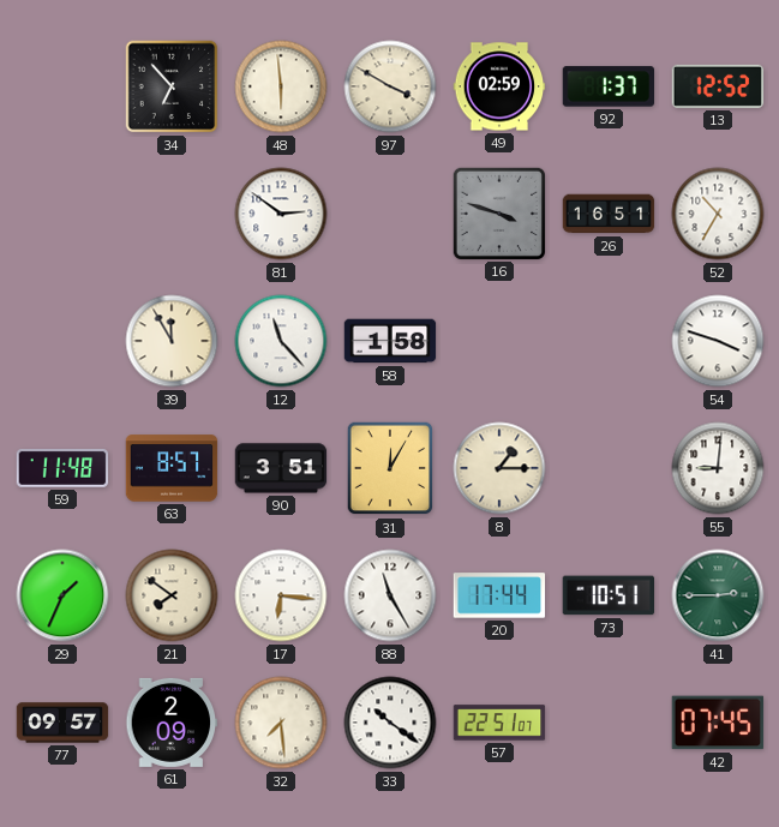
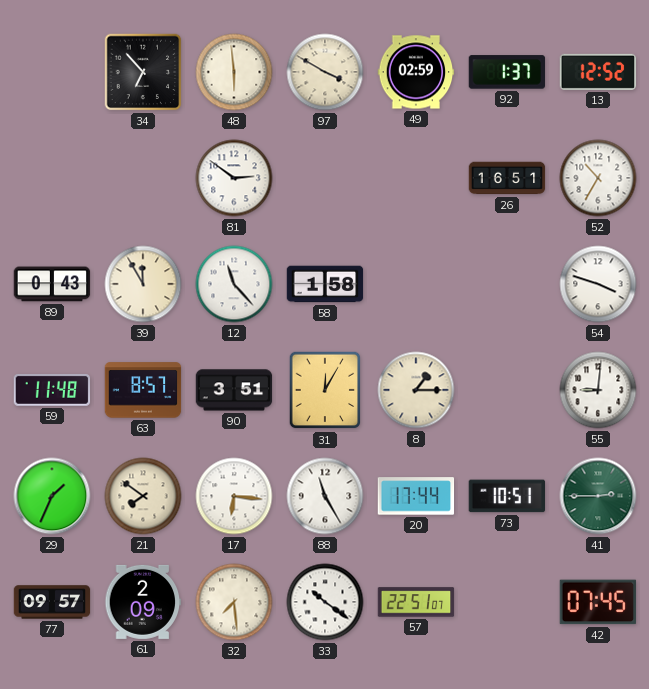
16: 3:48 -> none
89: none -> 0:43
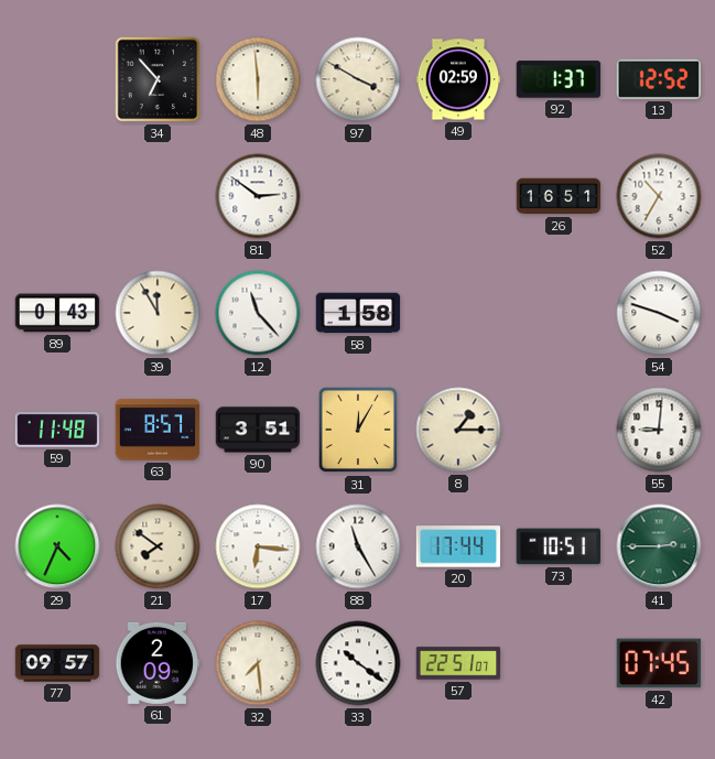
29: 1:34 -> 4:34
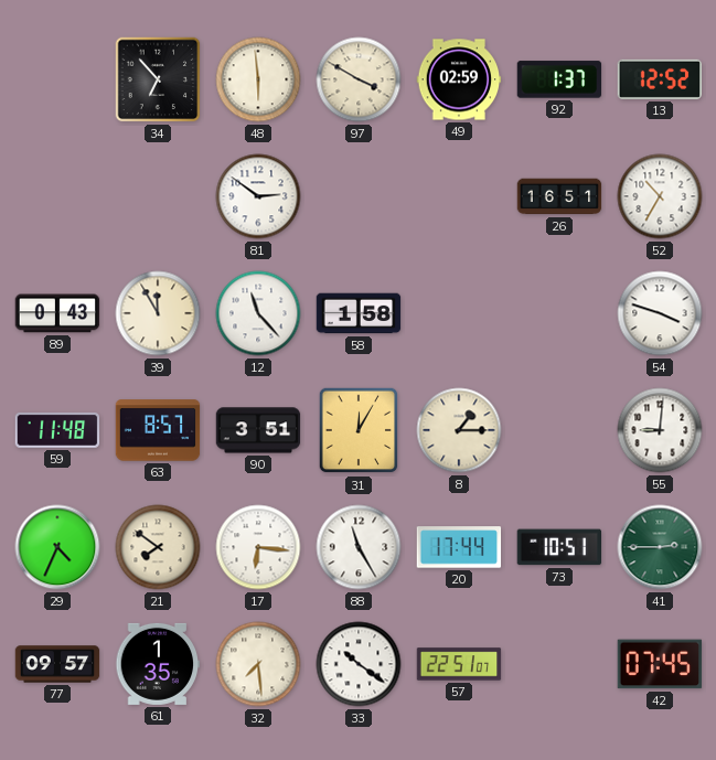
61: 2:09 -> 1:35
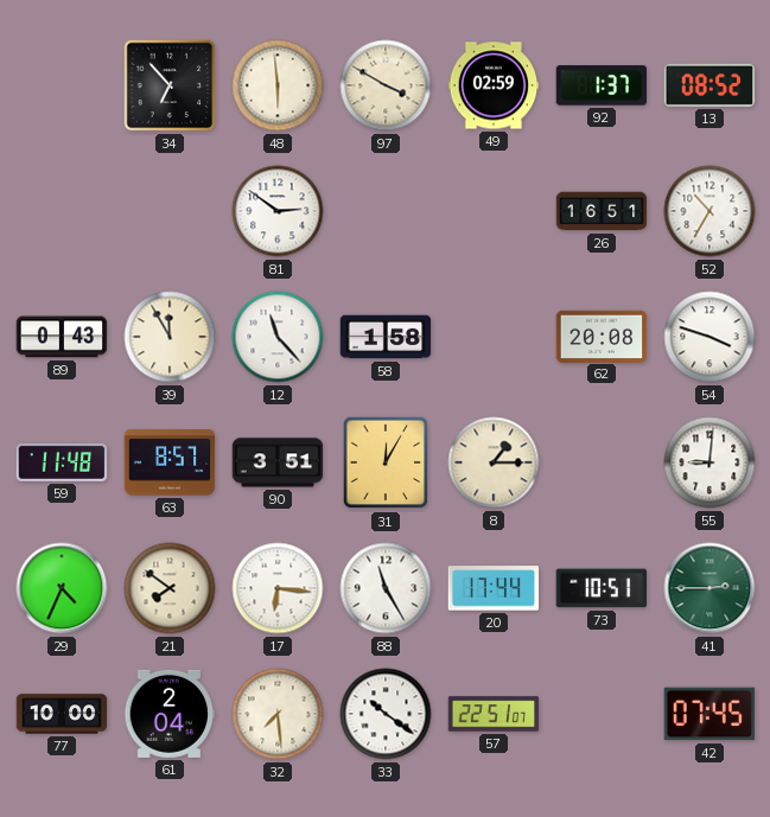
13: 12:52 -> 08:52
62: none -> 20:08
77: 09:57 -> 10:00
61: 1:35 -> 2:04
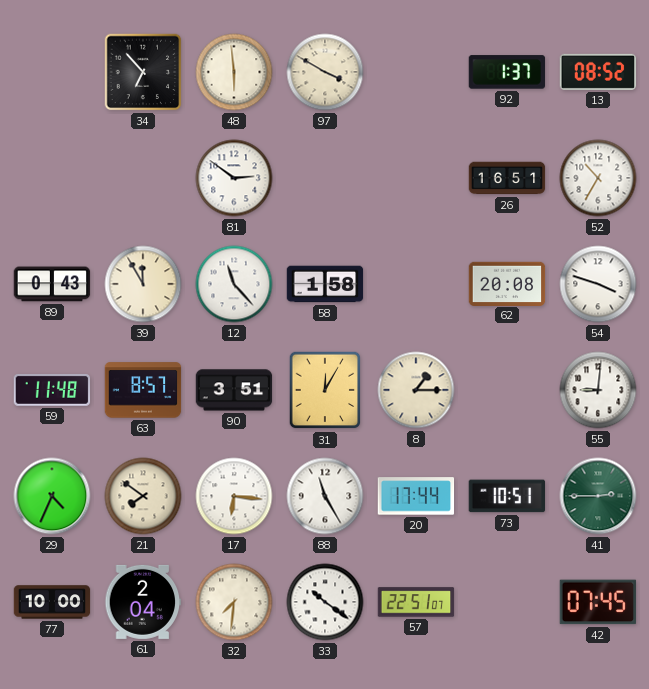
49: 02:59 -> none
32: 7:29 -> 7:31
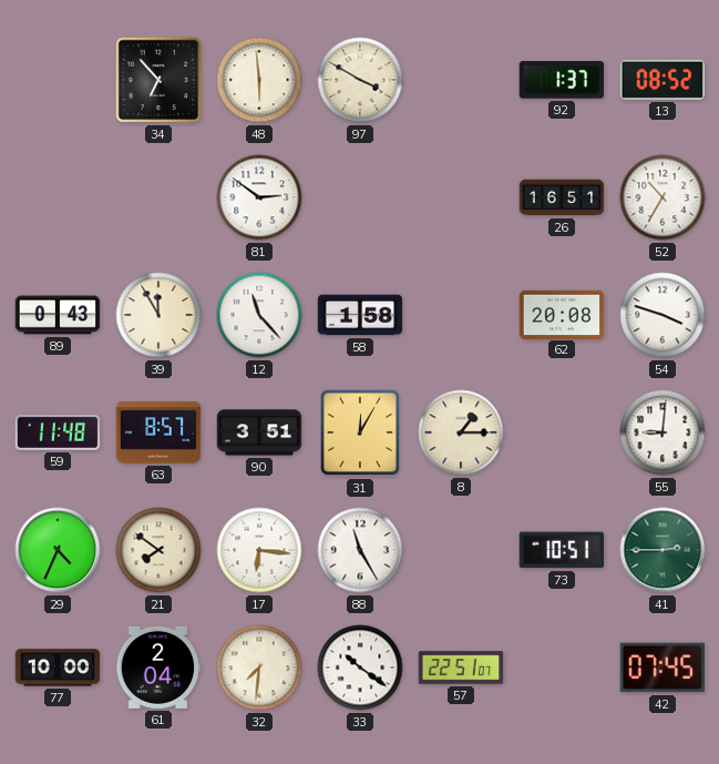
20: 17:44 -> none
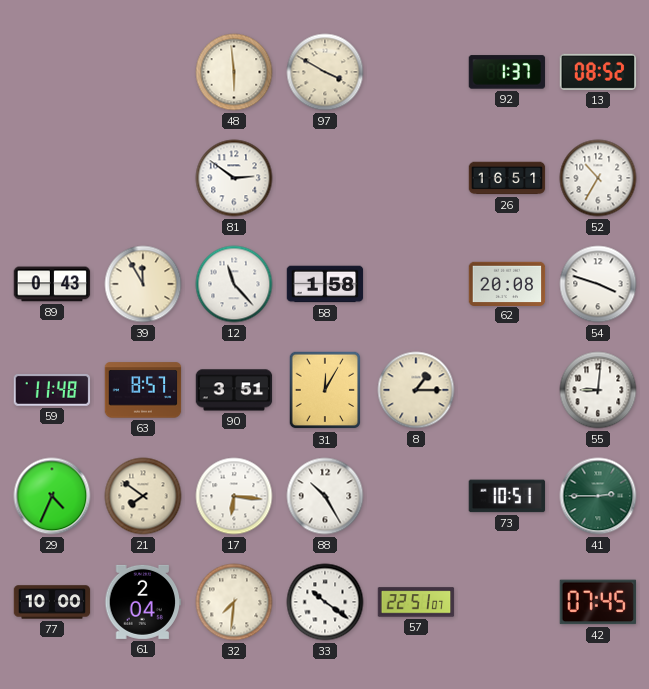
34: 6:53 -> none
88: 11:25 -> 10:25
